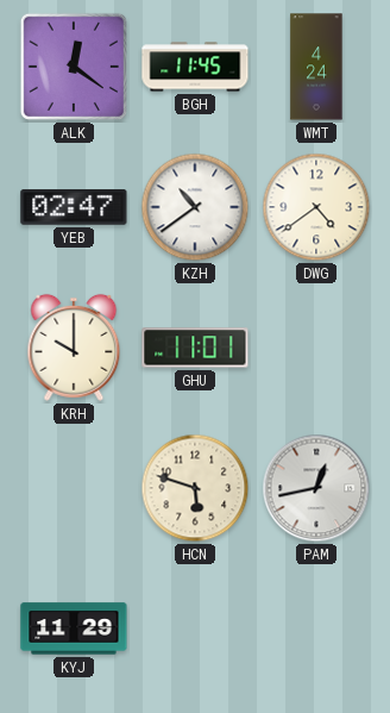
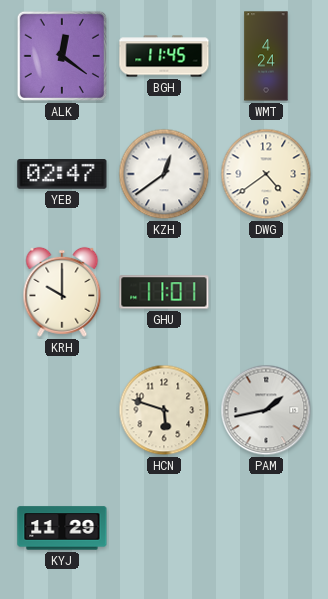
KZH: 10:39 -> 12:39
PAM: 12:43 -> 1:43
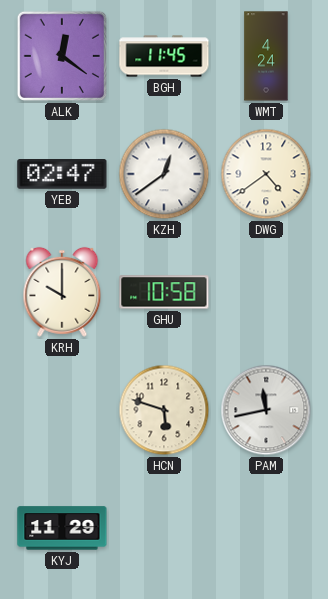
GHU: 11:01 -> 10:58
PAM: 1:43 -> 11:43
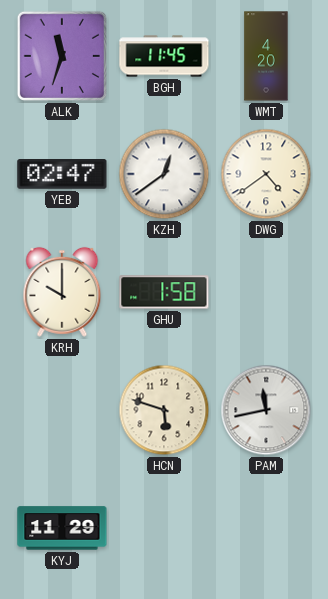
ALK: 12:21 -> 11:33
WMT: 4:24 -> 4:20
GHU: 10:58 -> 1:58
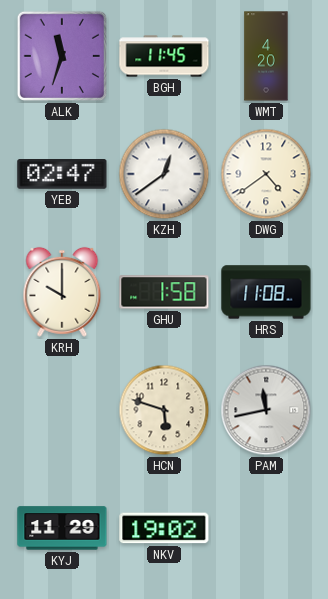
HRS: none -> 11:08
NKV: none -> 19:02
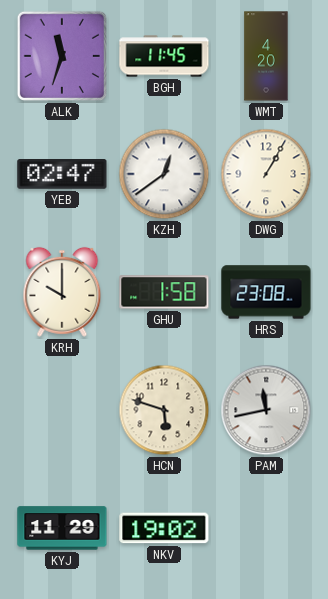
DWG: 4:39 -> 1:05
HRS: 11:08 -> 23:08
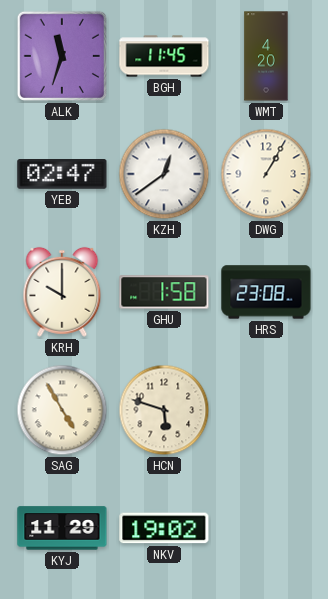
SAG: none -> 4:55
PAM: 11:43 -> none
